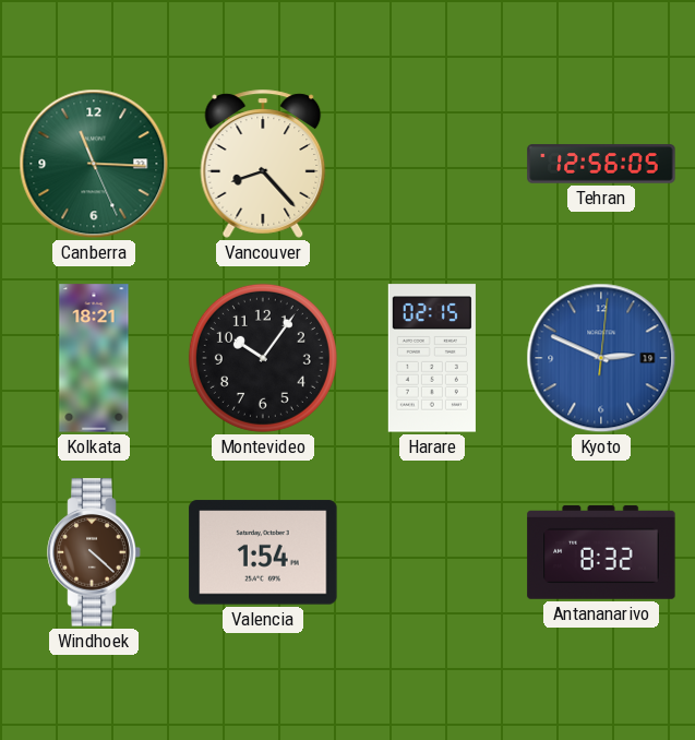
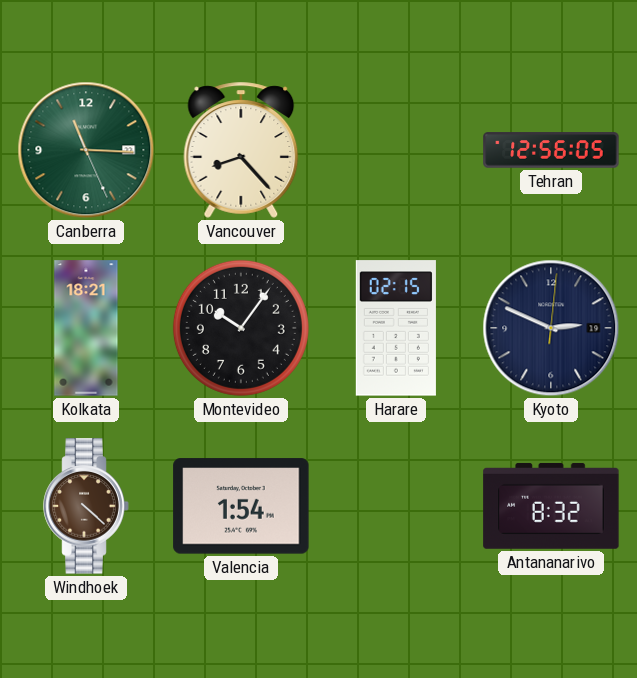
Kyoto dial: blue -> navy
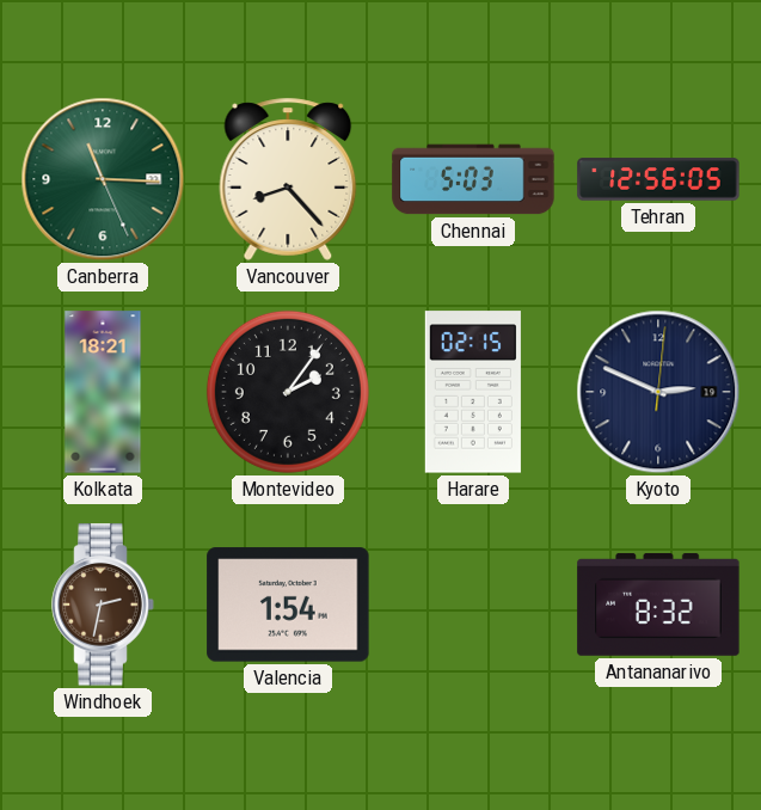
Chennai: none -> 5:03
Montevideo: 10:06 -> 2:06
Windhoek: 4:22 -> 2:32
